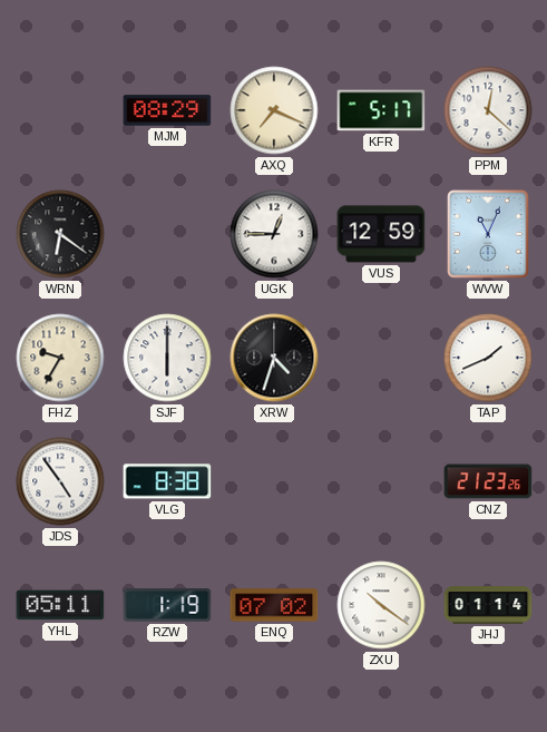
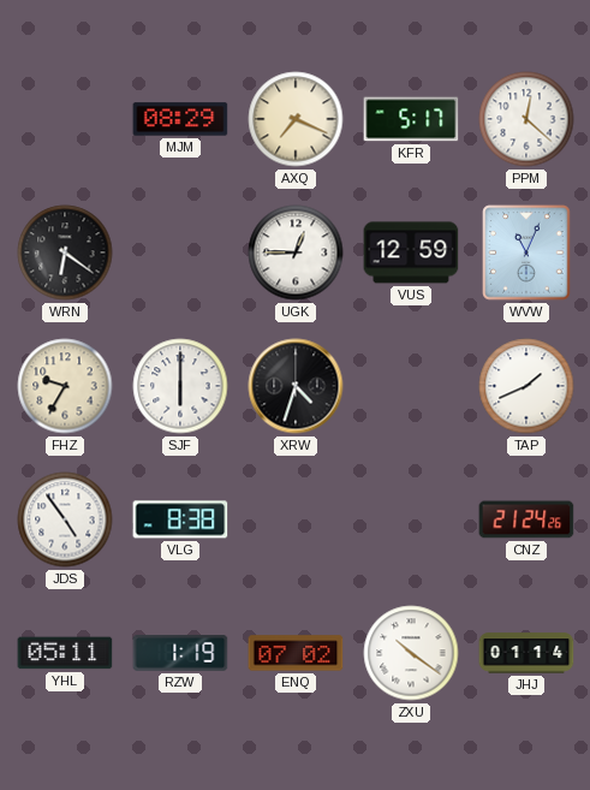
CNZ: 21:23 -> 21:24
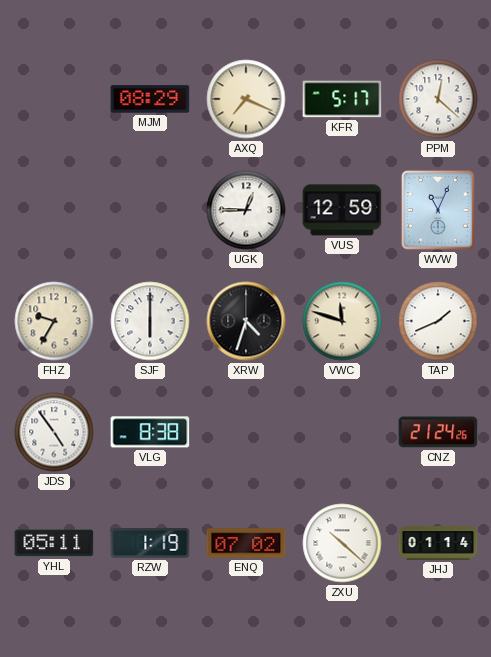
WRN: 6:21 -> none
VWC: none -> 11:48
ZXU: 10:21 -> 10:22
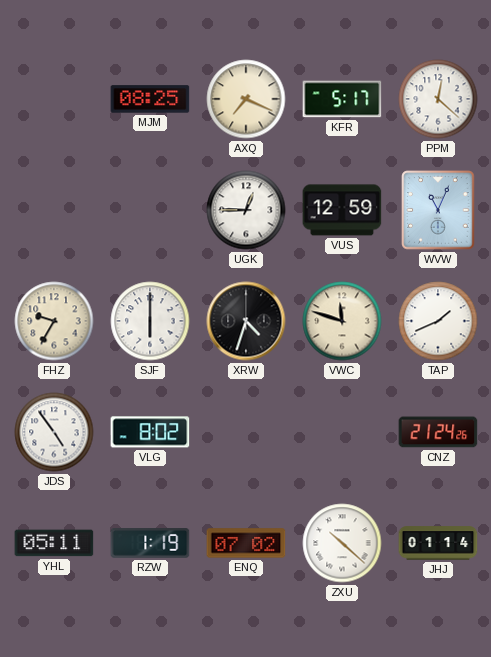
MJM: 08:29 -> 08:25
VLG: 8:38 -> 8:02
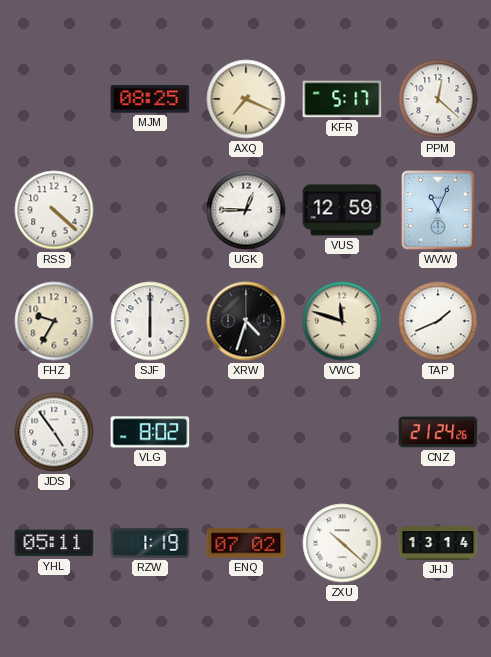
RSS: none -> 4:22
JHJ: 01:14 -> 13:14
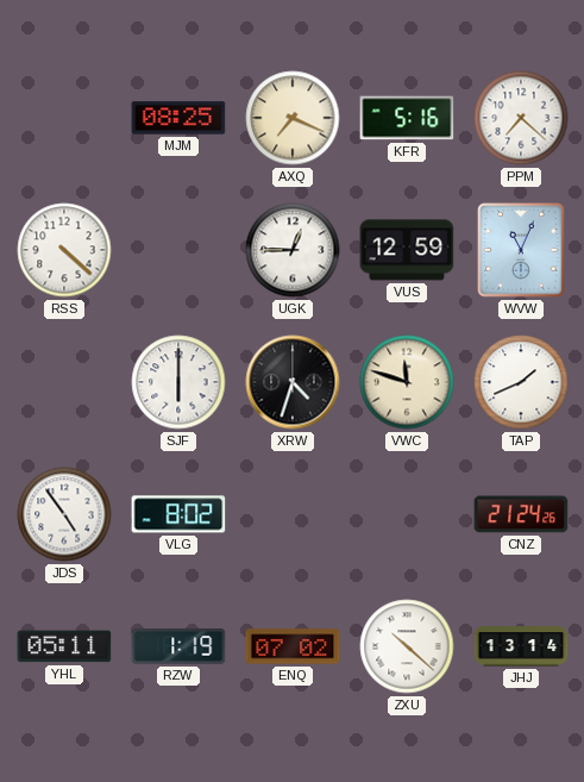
KFR: 5:17 -> 5:16
PPM: 12:22 -> 7:22
FHZ: 9:35 -> none
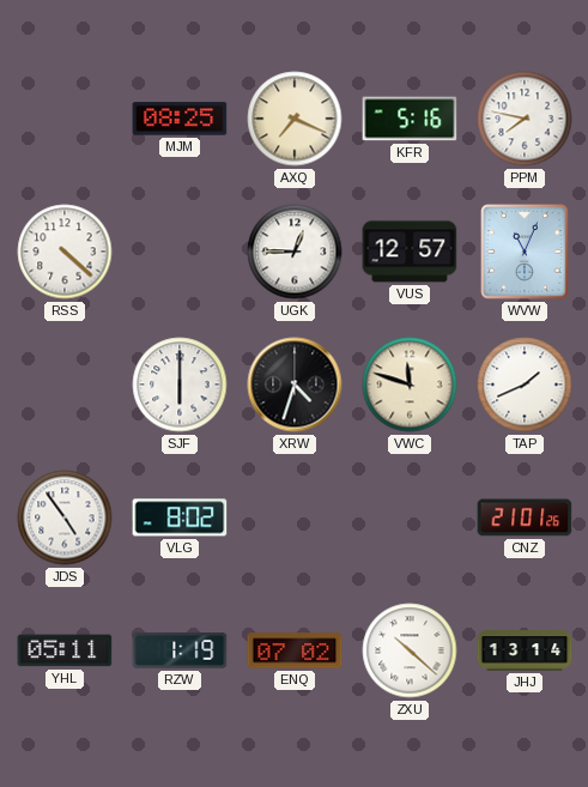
PPM: 7:22 -> 7:47
VUS: 12:59 -> 12:57
CNZ: 21:24 -> 21:01
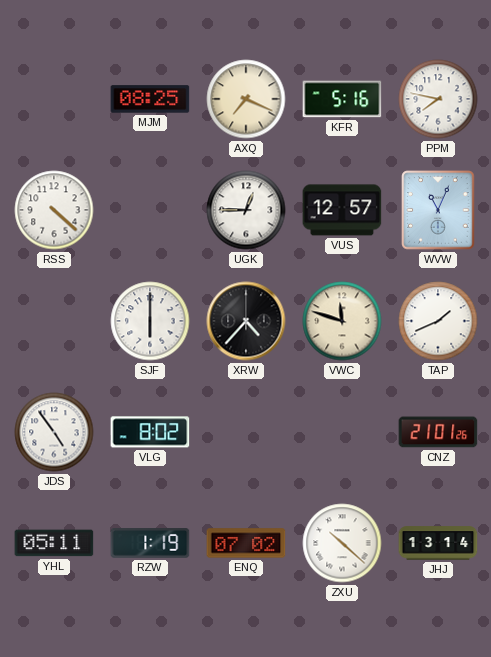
XRW: 4:33 -> 4:37
